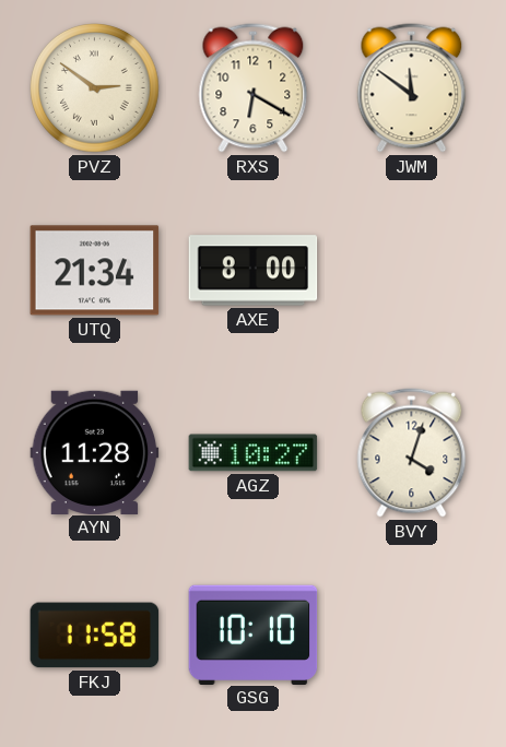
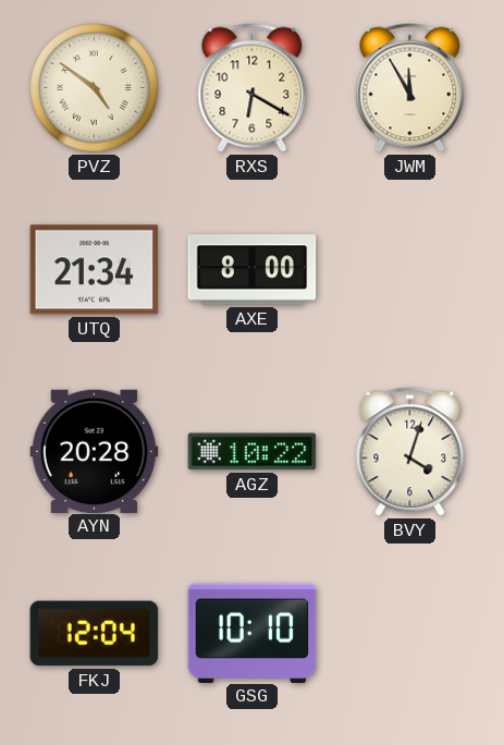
PVZ: 2:51 -> 4:51
JWM: 11:51 -> 11:55
AYN: 11:28 -> 20:28
AGZ: 10:27 -> 10:22
FKJ: 11:58 -> 12:04
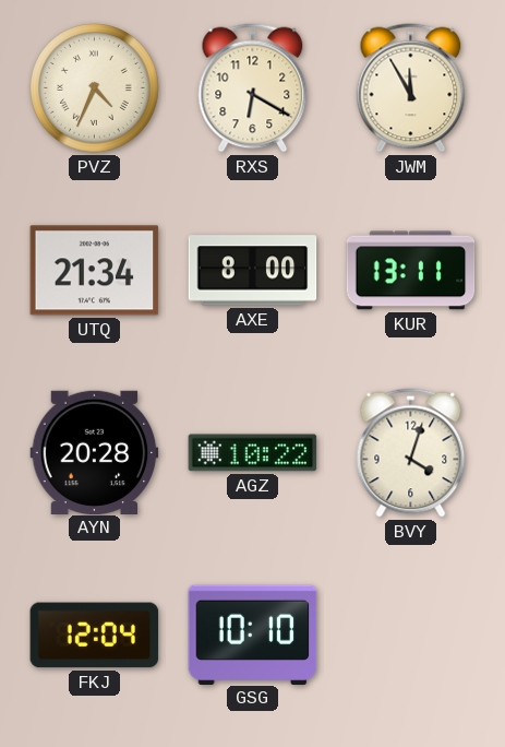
PVZ: 4:51 -> 4:34
KUR: none -> 13:11
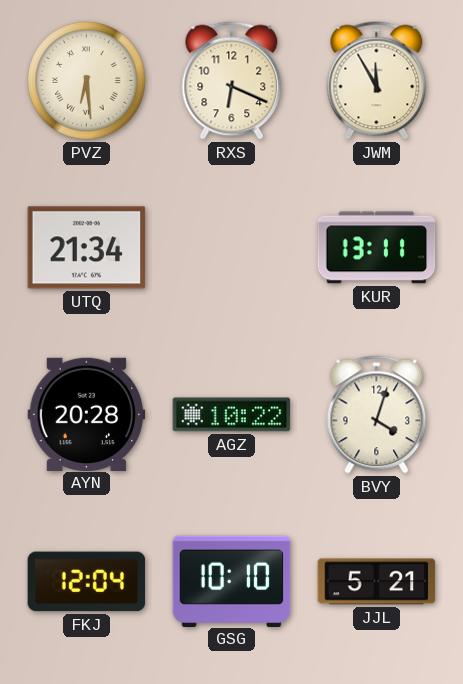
PVZ: 4:34 -> 6:29
RXS: 6:20 -> 6:19
AXE: 8:00 -> none
JJL: none -> 5:21
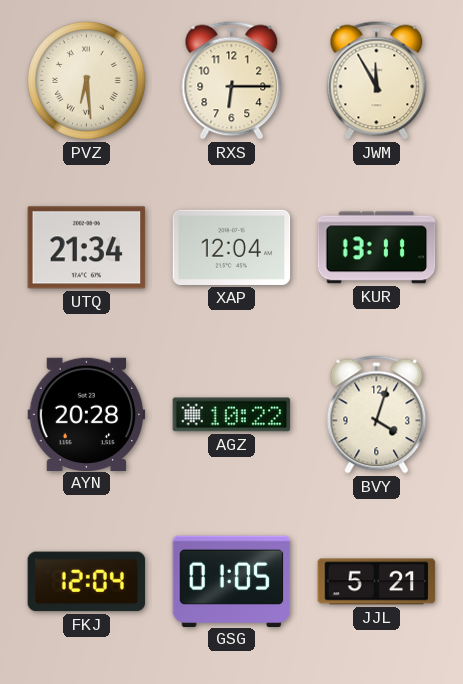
RXS: 6:19 -> 6:15
XAP: none -> 12:04
GSG: 10:10 -> 01:05
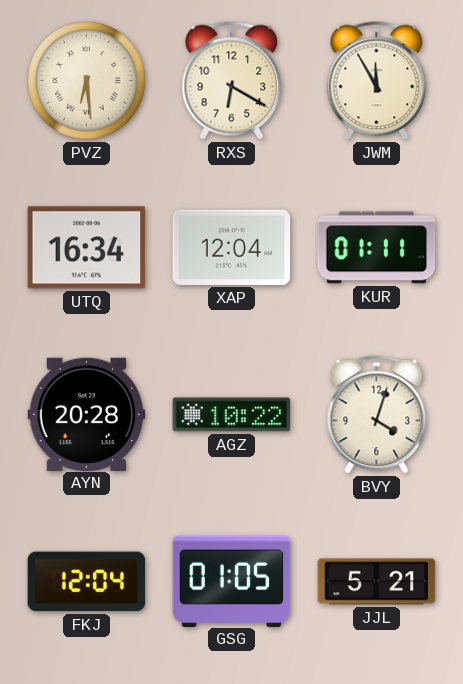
RXS: 6:15 -> 6:20
UTQ: 21:34 -> 16:34
KUR: 13:11 -> 01:11
